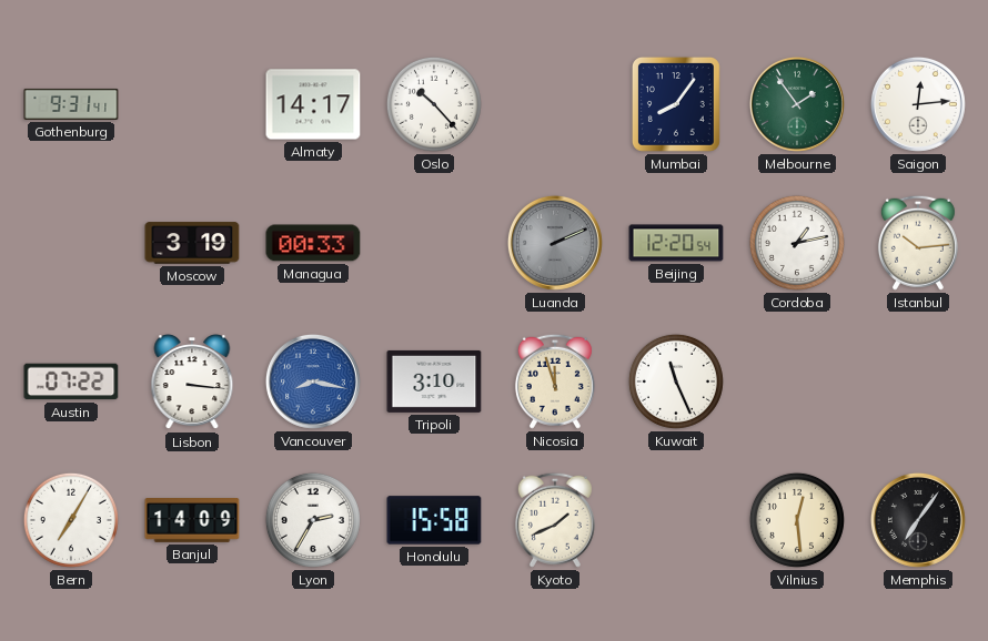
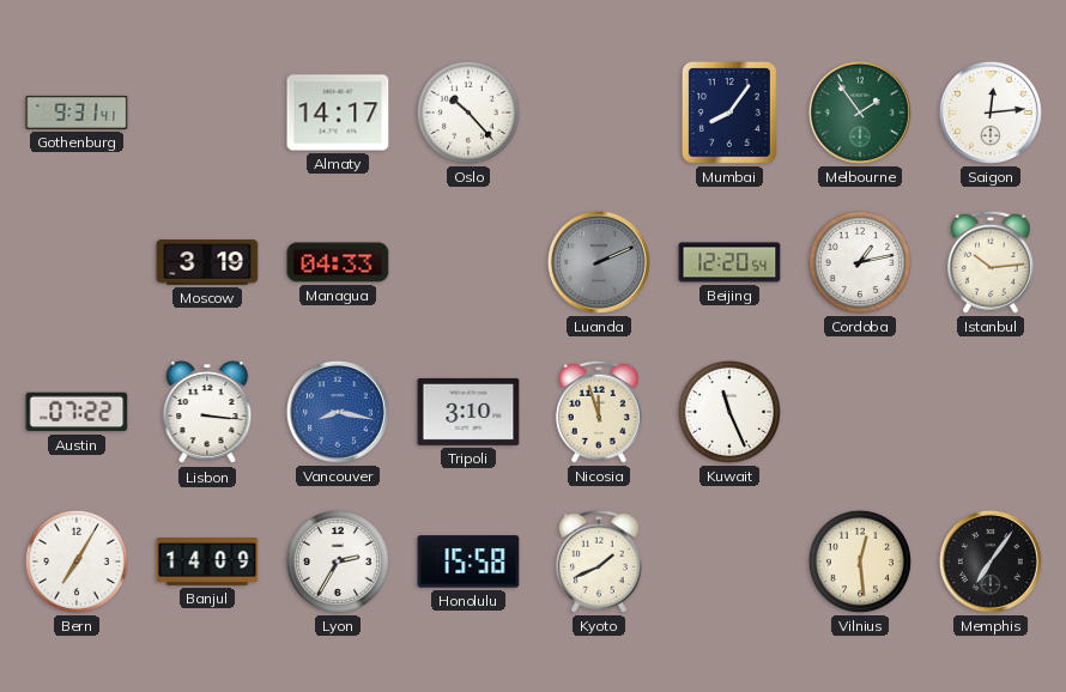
Managua: 00:33 -> 04:33
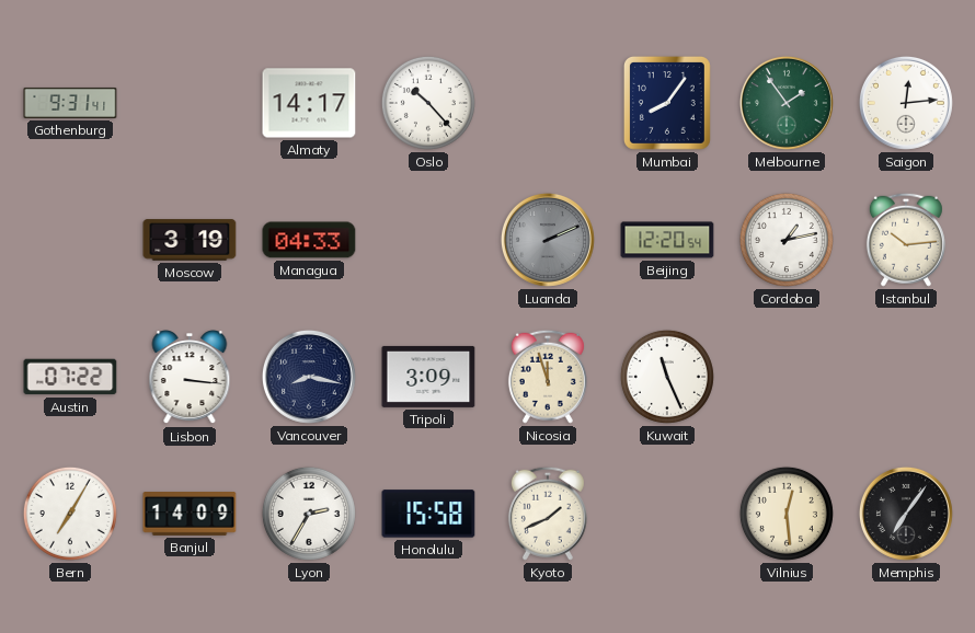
Vancouver dial: blue -> navy
Tripoli: 3:10 -> 3:09
